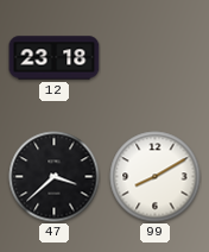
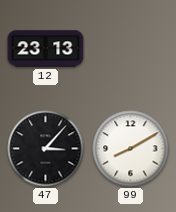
12: 23:18 -> 23:13
47: 3:38 -> 3:07
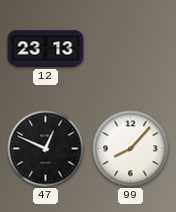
47: 3:07 -> 12:49
99: 8:10 -> 8:07
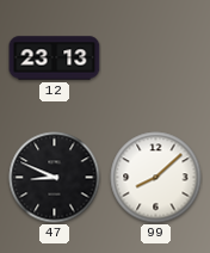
47: 12:49 -> 8:49
99: 8:07 -> 8:08
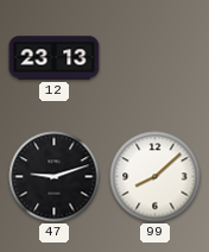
47: 8:49 -> 9:12
